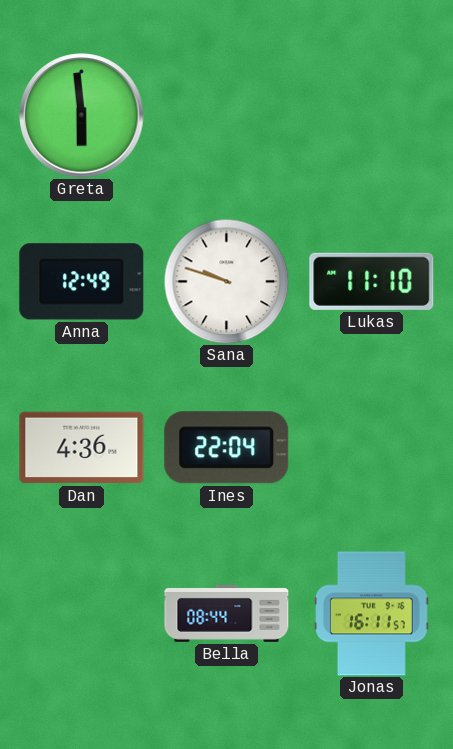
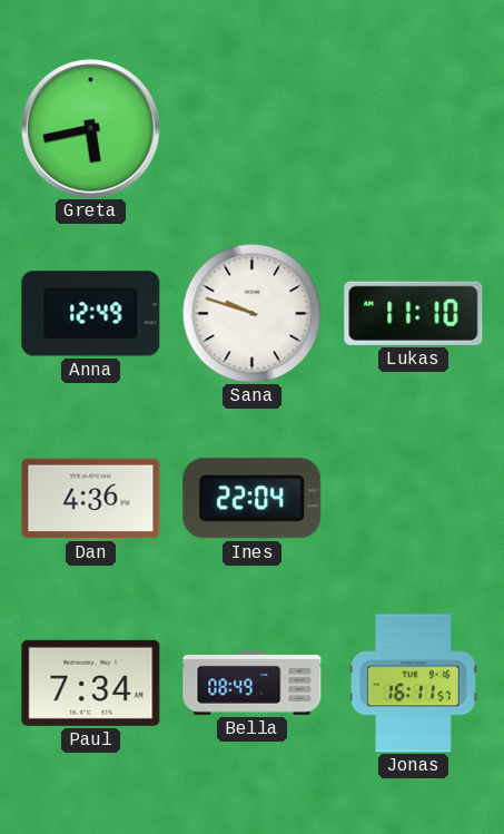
Greta: 5:59 -> 5:43
Paul: none -> 7:34
Bella: 08:44 -> 08:49
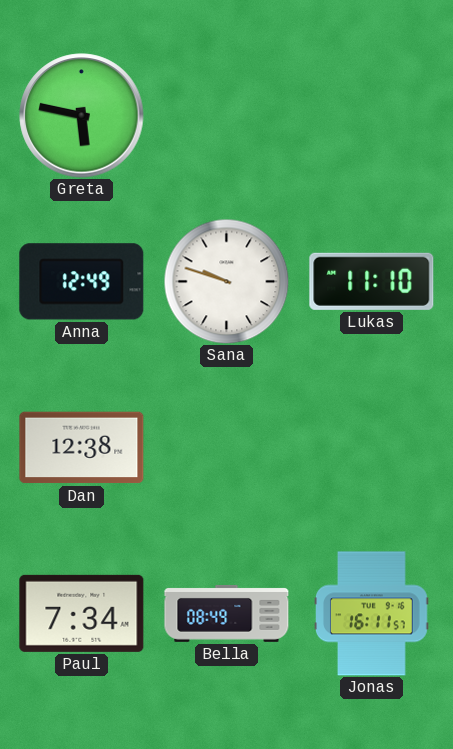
Greta: 5:43 -> 5:47
Dan: 4:36 -> 12:38
Ines: 22:04 -> none
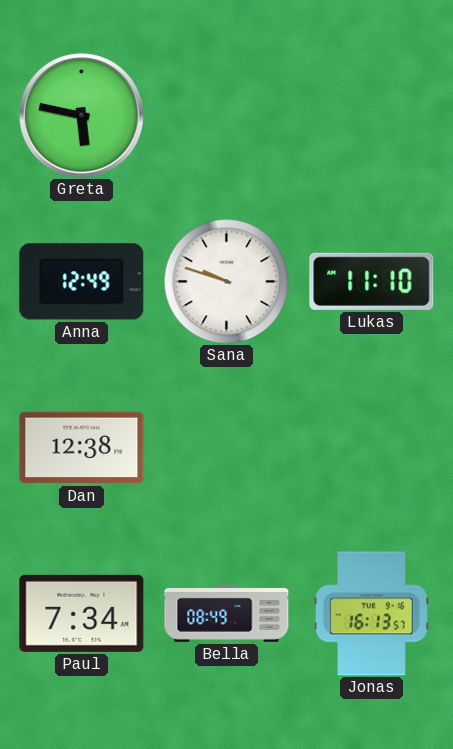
Jonas: 16:11 -> 16:13
